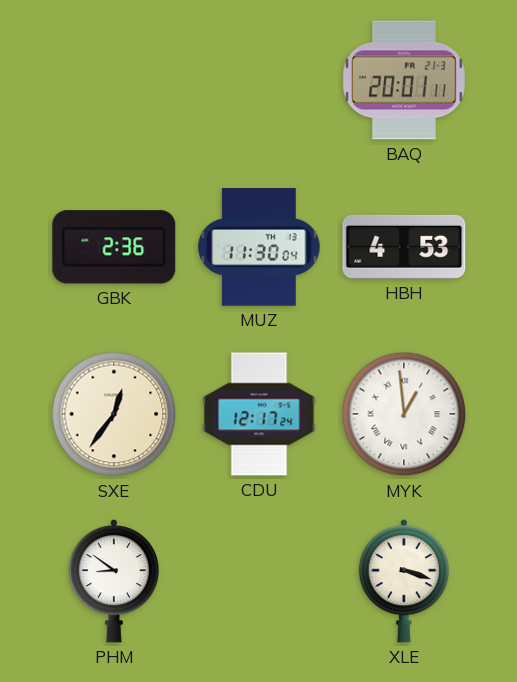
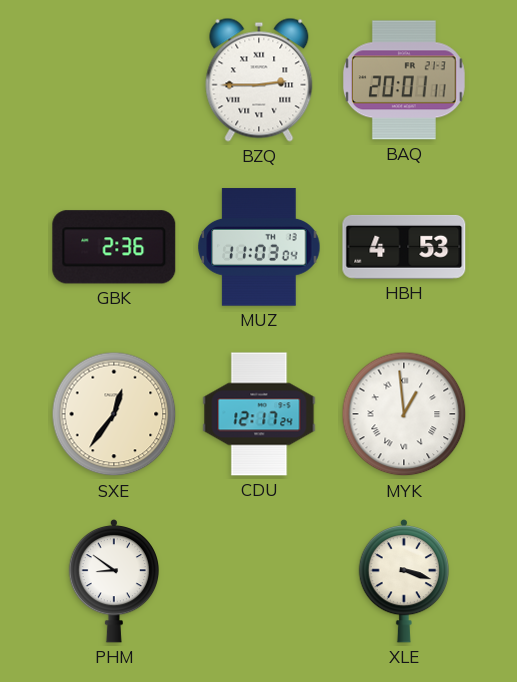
BZQ: none -> 2:45
MUZ: 11:30 -> 11:03
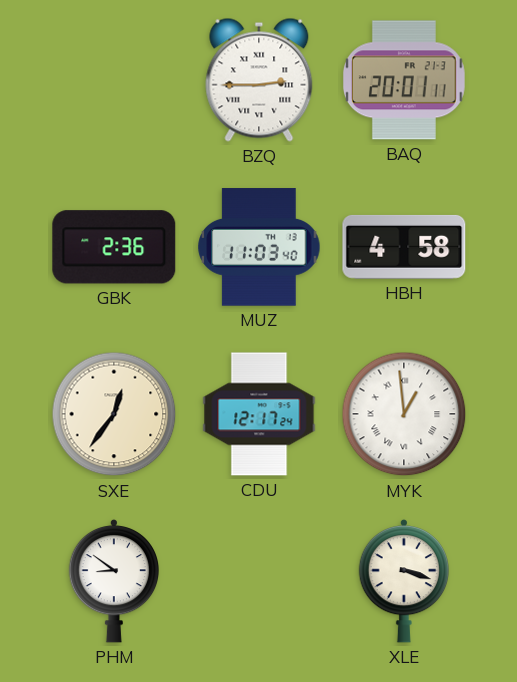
MUZ: 11:03:04 -> 11:03:40
HBH: 4:53 -> 4:58
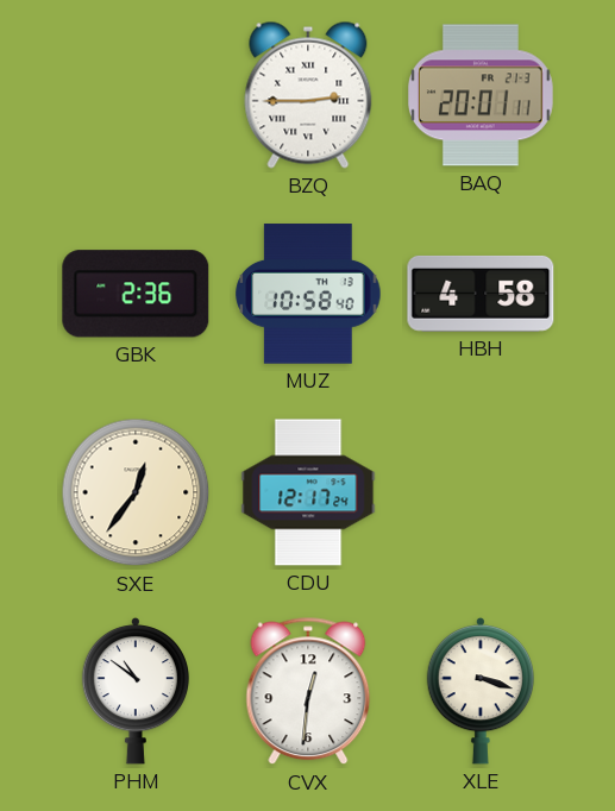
MUZ: 11:03 -> 10:58
MYK: 12:59 -> none
PHM: 8:51 -> 10:51
CVX: none -> 12:31
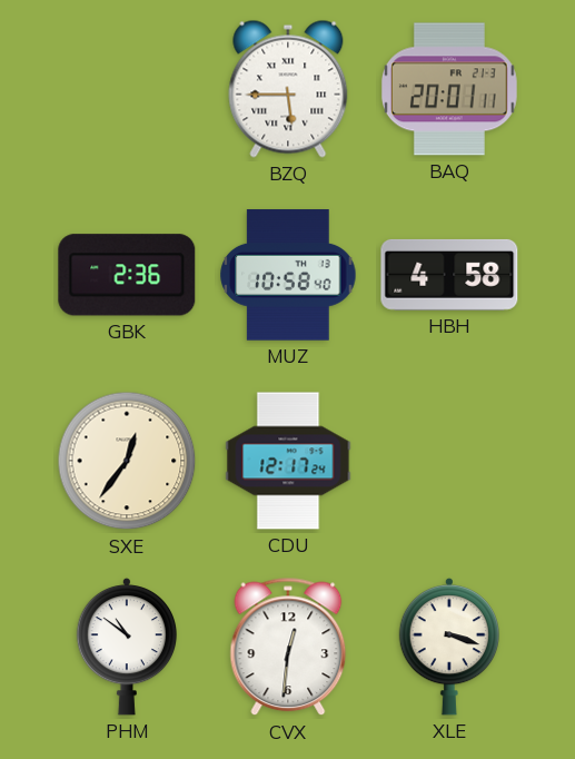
BZQ: 2:45 -> 5:45
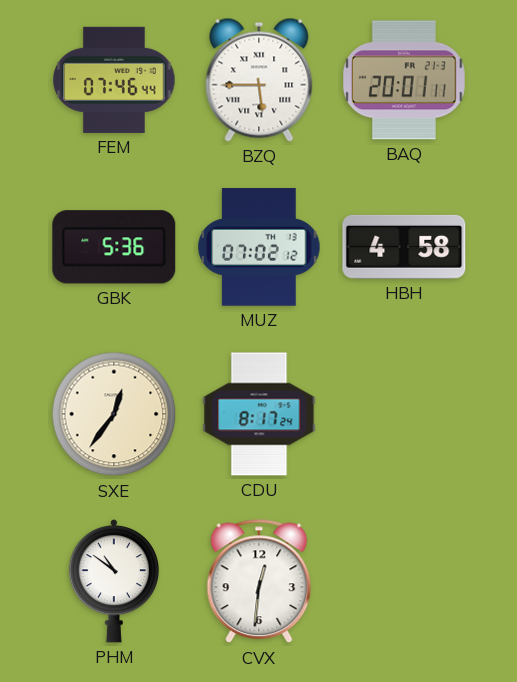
FEM: none -> 07:46
GBK: 2:36 -> 5:36
MUZ: 10:58 -> 07:02
CDU: 12:17 -> 8:17
XLE: 3:18 -> none
